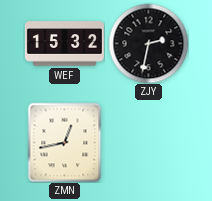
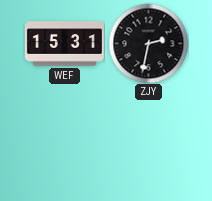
WEF: 15:32 -> 15:31
ZMN: 12:43 -> none
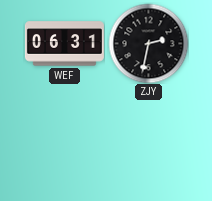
WEF: 15:31 -> 06:31
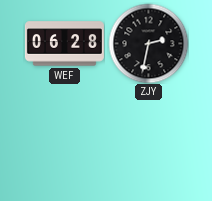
WEF: 06:31 -> 06:28
